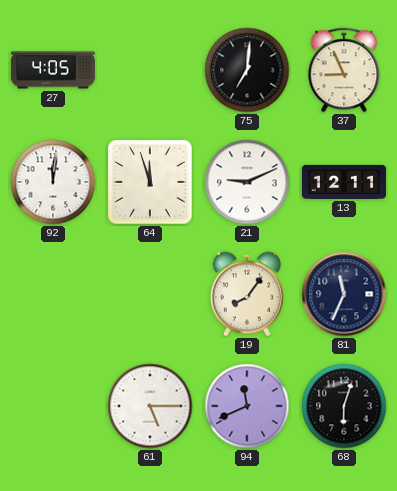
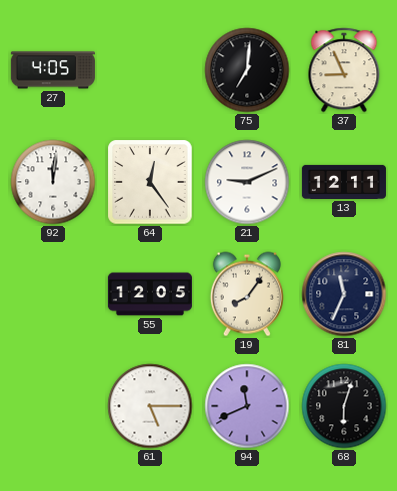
64: 11:57 -> 12:24
55: none -> 12:05
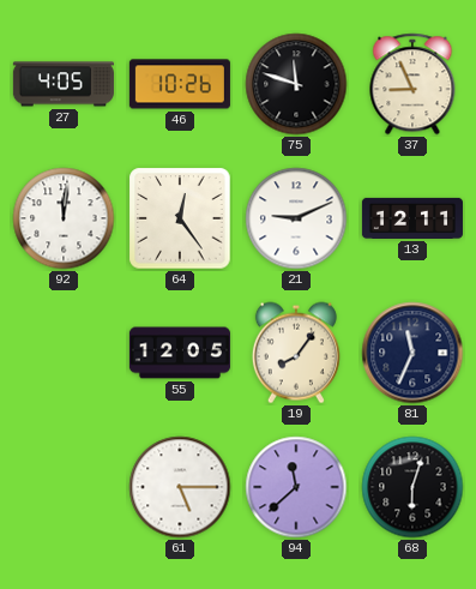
46: none -> 10:26
75: 7:01 -> 11:48
94: 11:41 -> 11:38
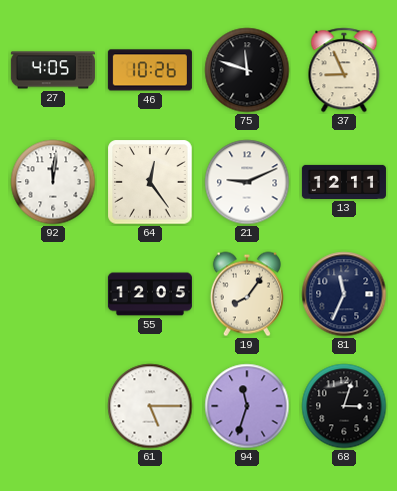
94: 11:38 -> 11:33
68: 6:03 -> 3:03
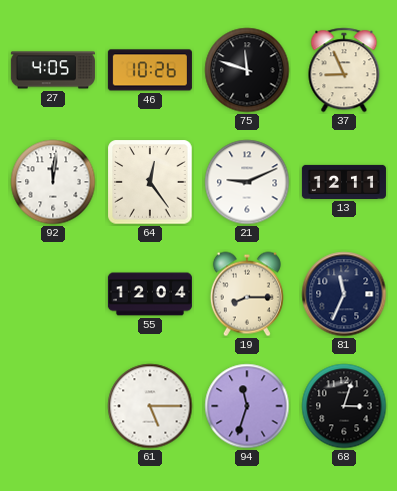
55: 12:05 -> 12:04
19: 8:06 -> 8:15
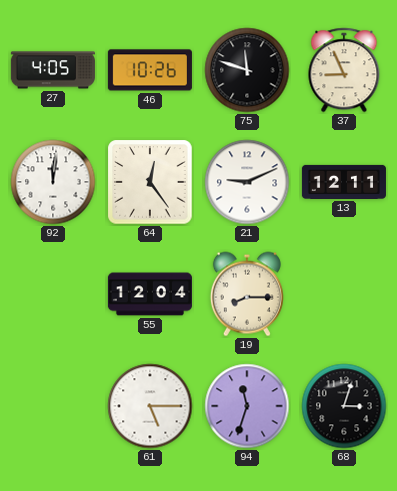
81: 11:34 -> none
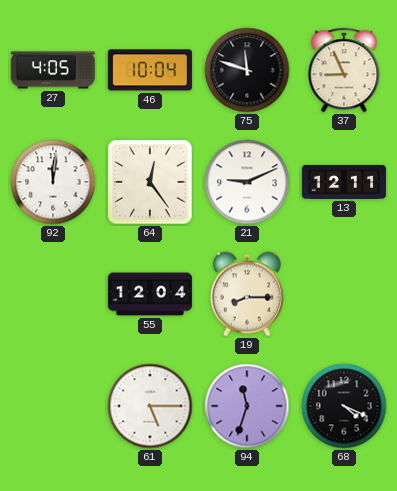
46: 10:26 -> 10:04
68: 3:03 -> 4:19
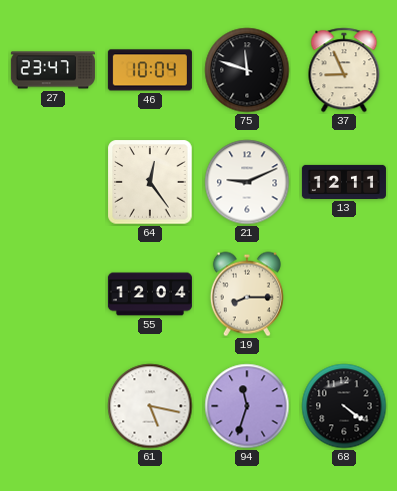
27: 4:05 -> 23:47
92: 12:01 -> none
61: 5:15 -> 5:17
68: 4:19 -> 4:21
